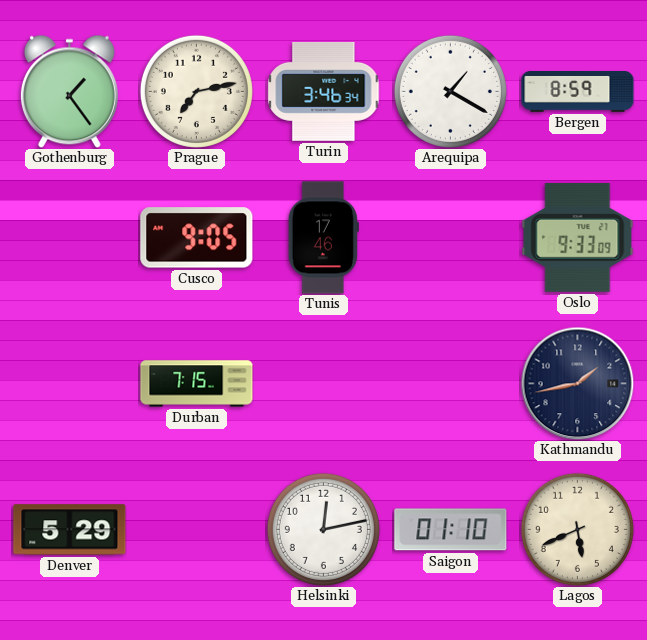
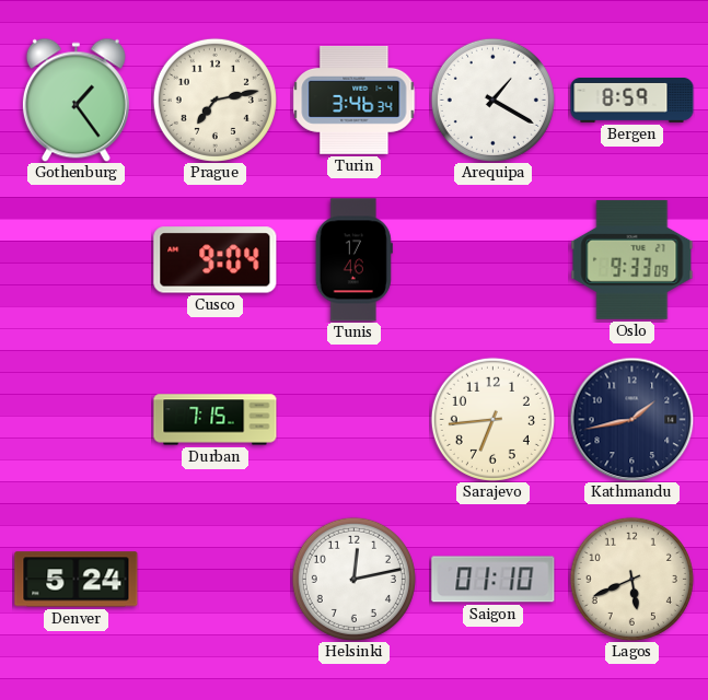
Cusco: 9:05 -> 9:04
Sarajevo: none -> 6:44
Denver: 5:29 -> 5:24
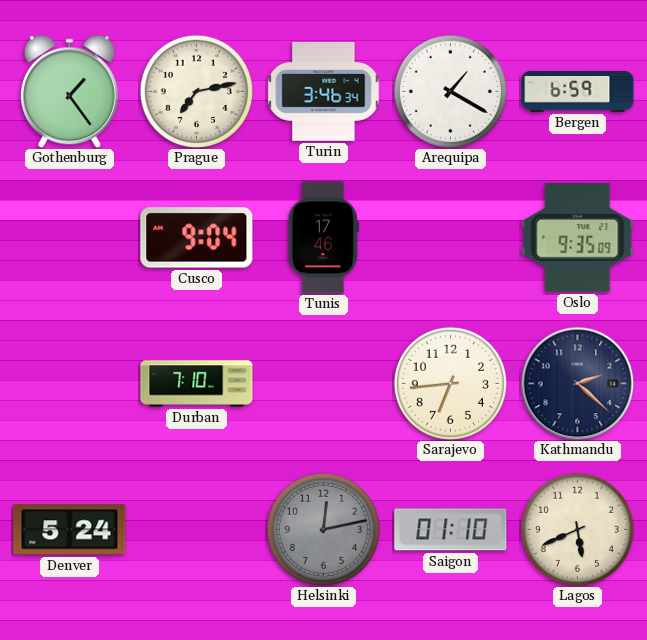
Bergen: 8:59 -> 6:59
Oslo: 9:33 -> 9:35
Durban: 7:15 -> 7:10
Kathmandu: 1:43 -> 2:22
Helsinki dial: white -> grey
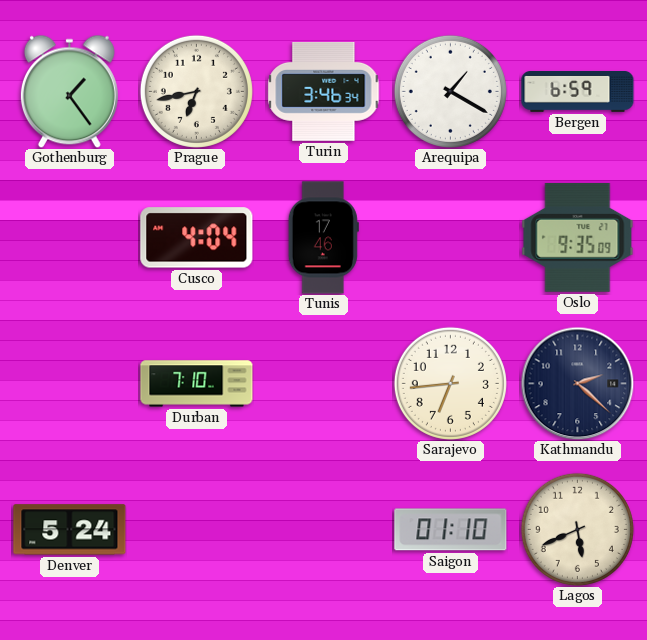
Prague: 7:13 -> 6:43
Cusco: 9:04 -> 4:04
Helsinki: 12:13 -> none
